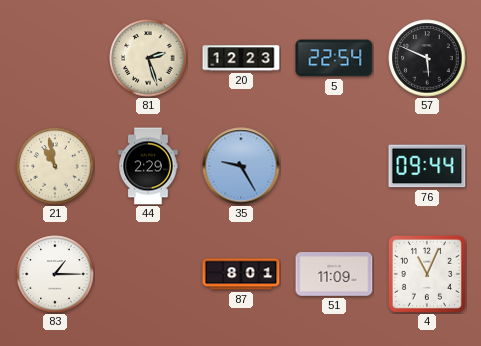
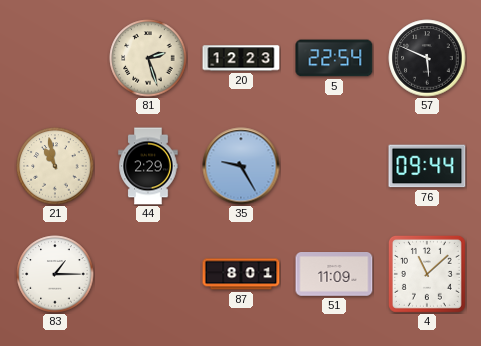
4: 11:04 -> 11:08
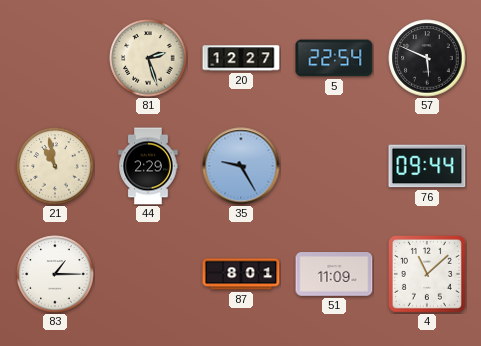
20: 12:23 -> 12:27
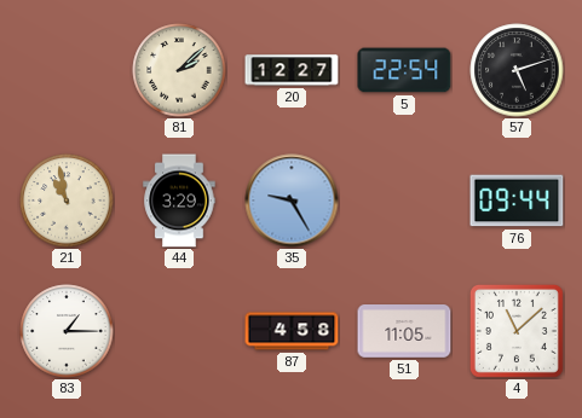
81: 2:27 -> 2:08
57: 5:49 -> 5:12
44: 2:29 -> 3:29
87: 8:01 -> 4:58
51: 11:09 -> 11:05
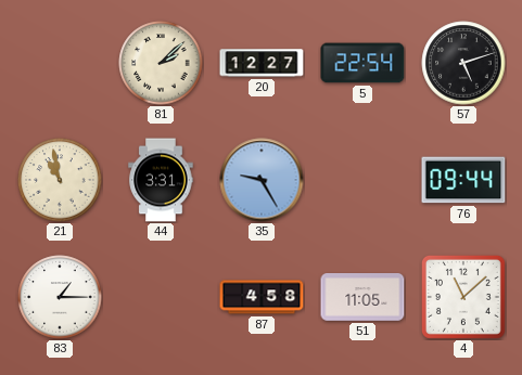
44: 3:29 -> 3:31
